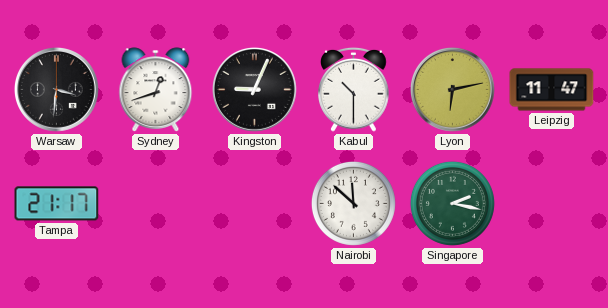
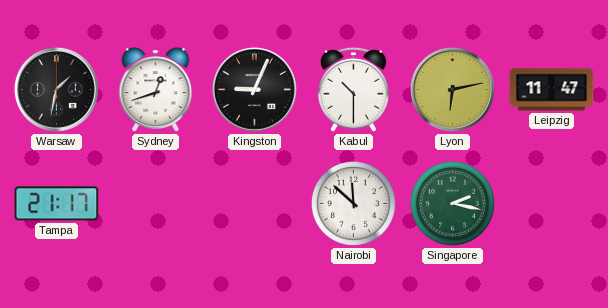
Warsaw: 3:31 -> 1:32
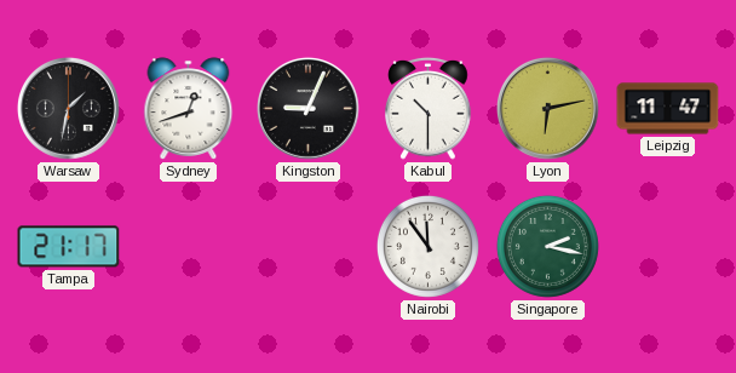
Nairobi: 11:52 -> 11:54
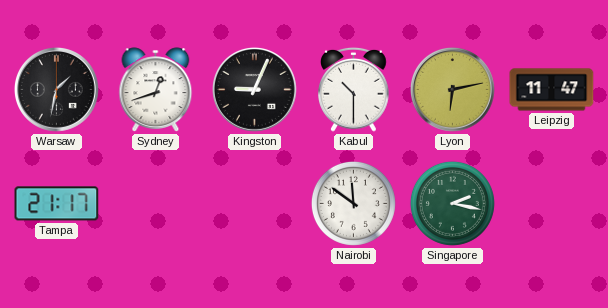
Nairobi: 11:54 -> 11:51
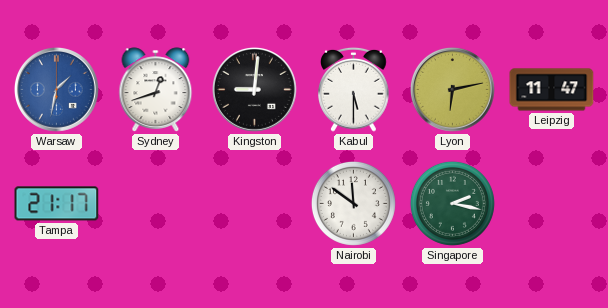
Warsaw dial: black -> blue
Kingston: 9:04 -> 9:01
Kabul: 10:30 -> 5:30
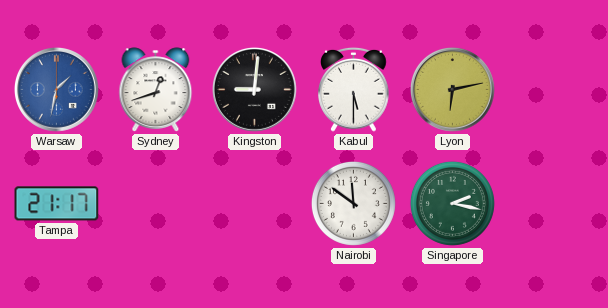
Leipzig: 11:47 -> none
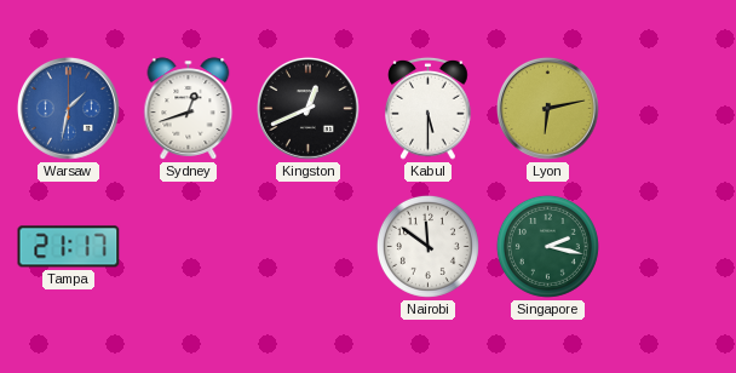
Kingston: 9:01 -> 12:41
